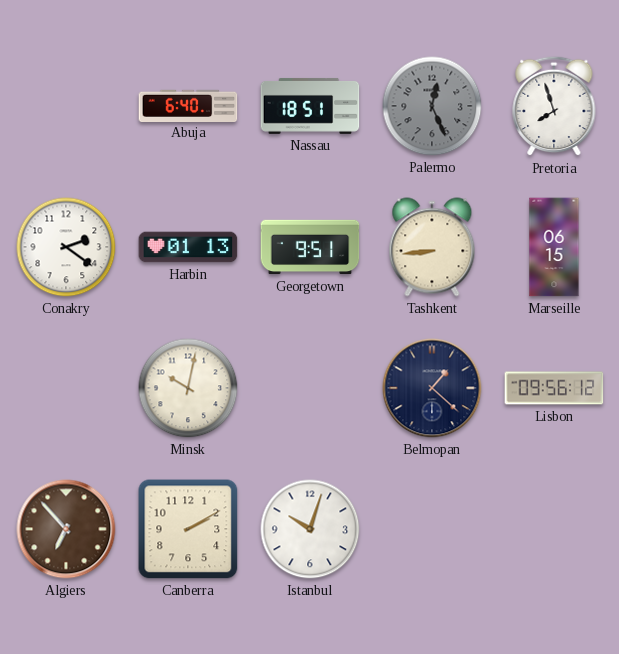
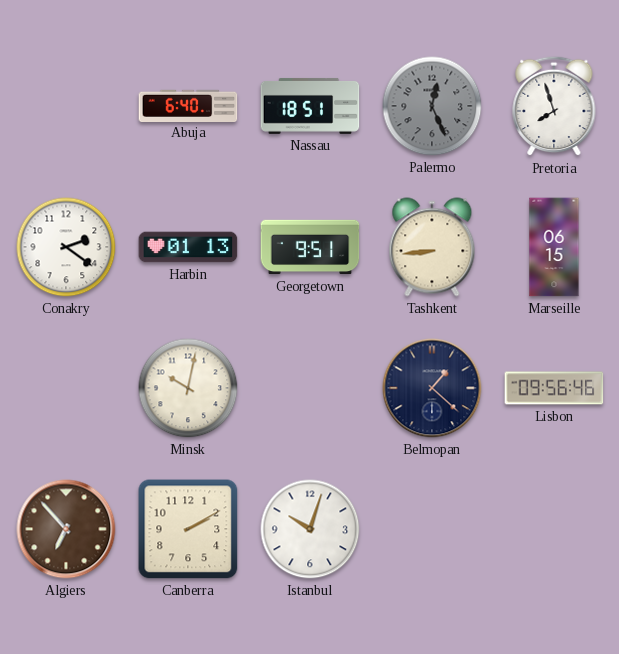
Lisbon: 09:56:12 -> 09:56:46
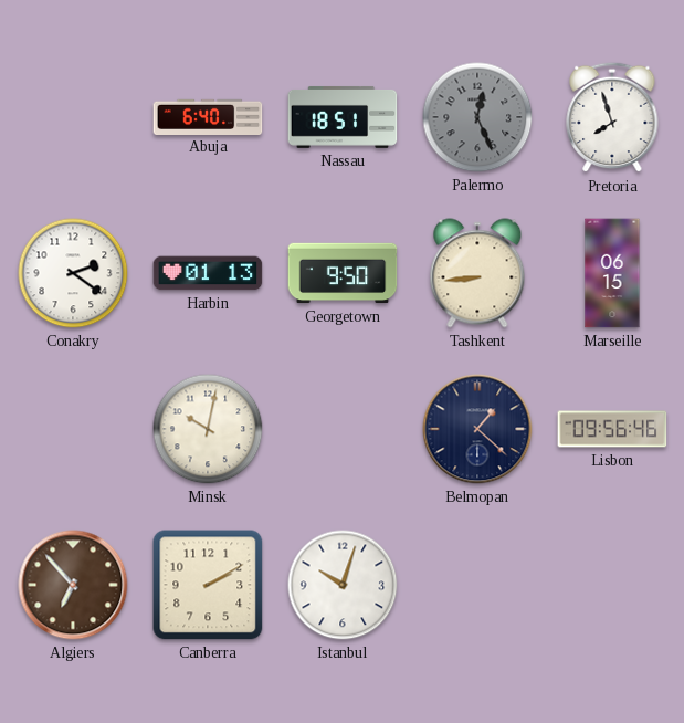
Georgetown: 9:51 -> 9:50
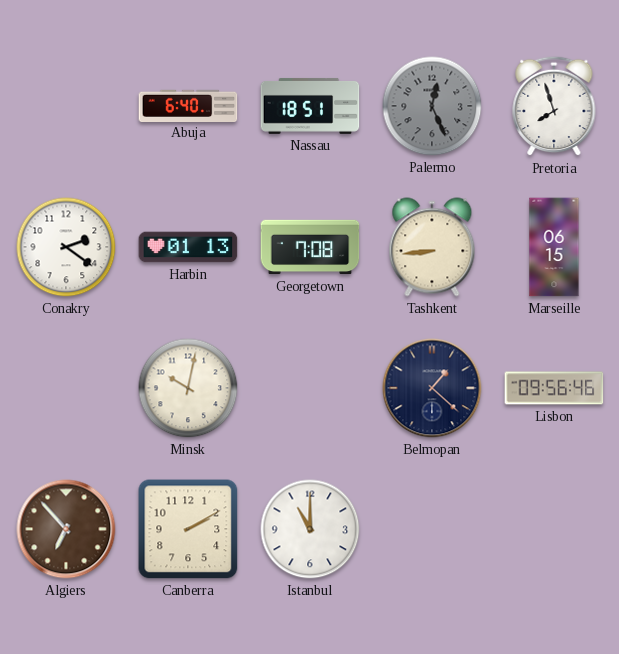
Georgetown: 9:50 -> 7:08
Istanbul: 10:03 -> 11:00
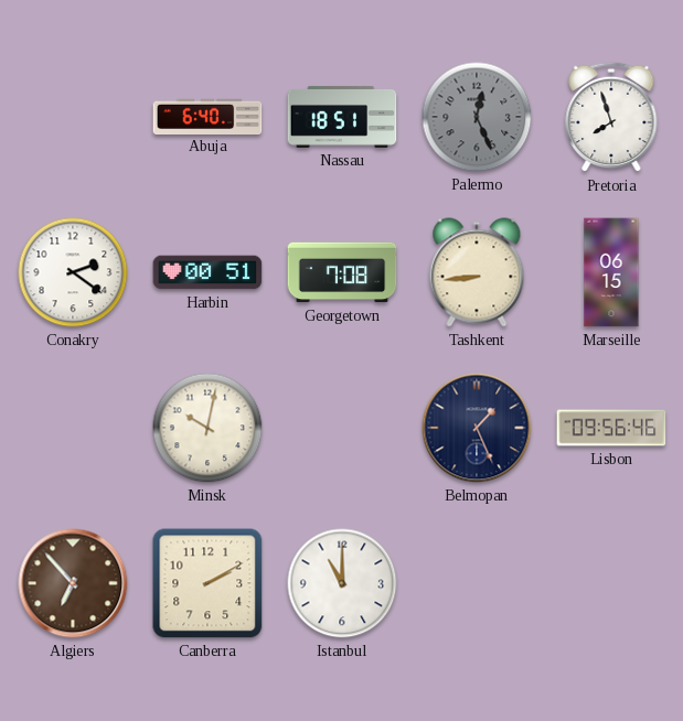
Harbin: 01:13 -> 00:51
Belmopan: 1:22 -> 1:26
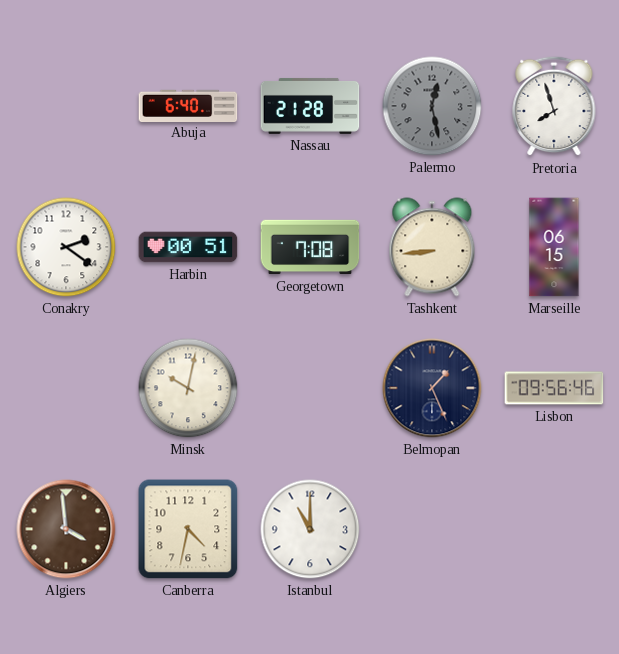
Nassau: 18:51 -> 21:28
Palermo: 12:26 -> 12:28
Algiers: 6:53 -> 3:59
Canberra: 2:10 -> 4:32
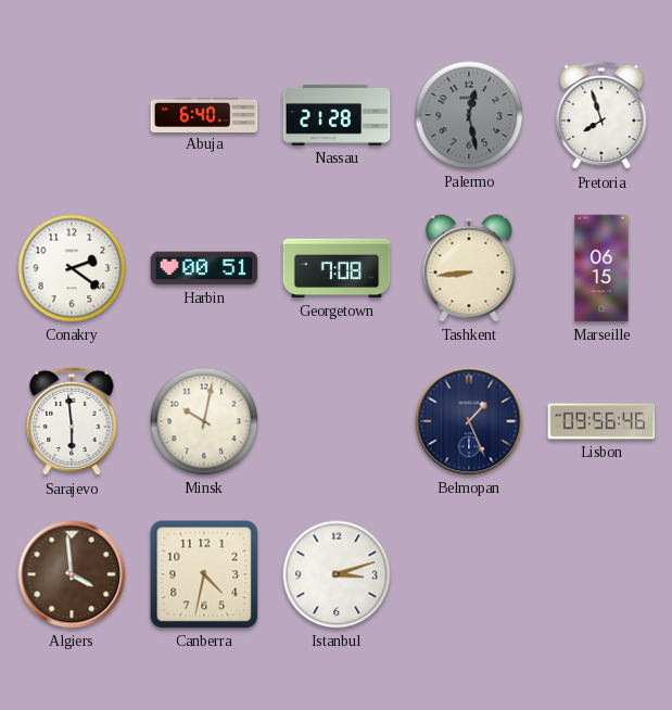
Sarajevo: none -> 5:59
Istanbul: 11:00 -> 3:12
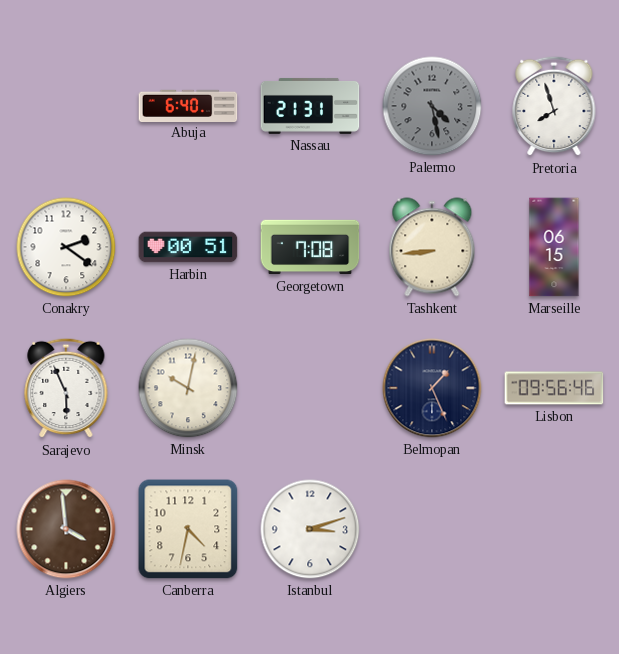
Nassau: 21:28 -> 21:31
Palermo: 12:28 -> 4:28
Sarajevo: 5:59 -> 5:56
